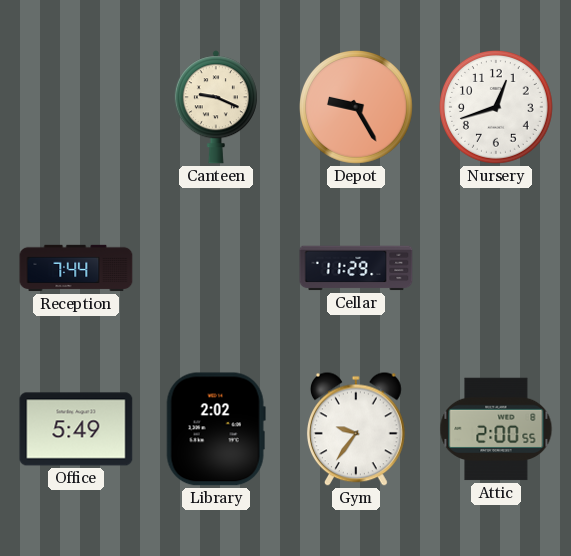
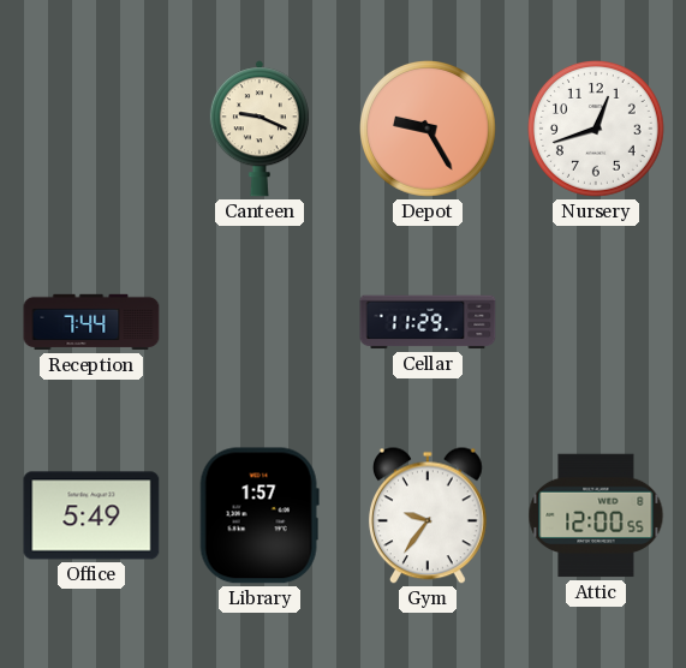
Library: 2:02 -> 1:57
Attic: 2:00 -> 12:00
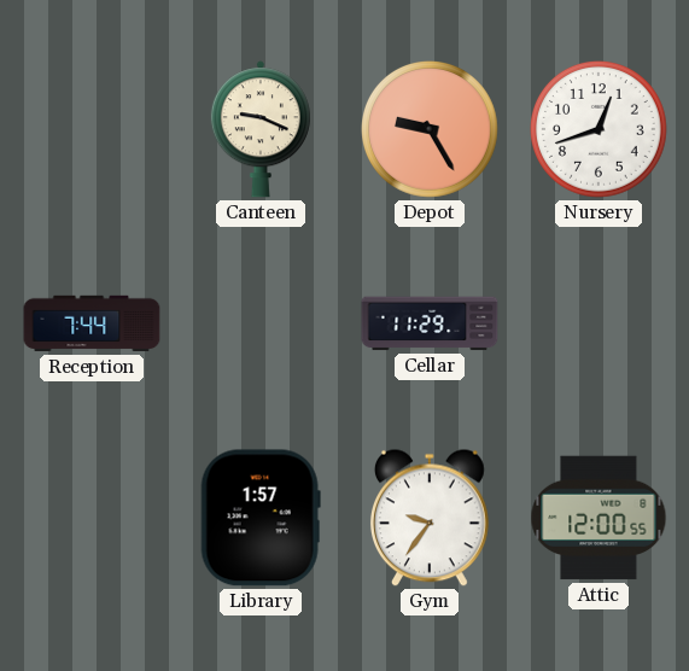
Office: 5:49 -> none
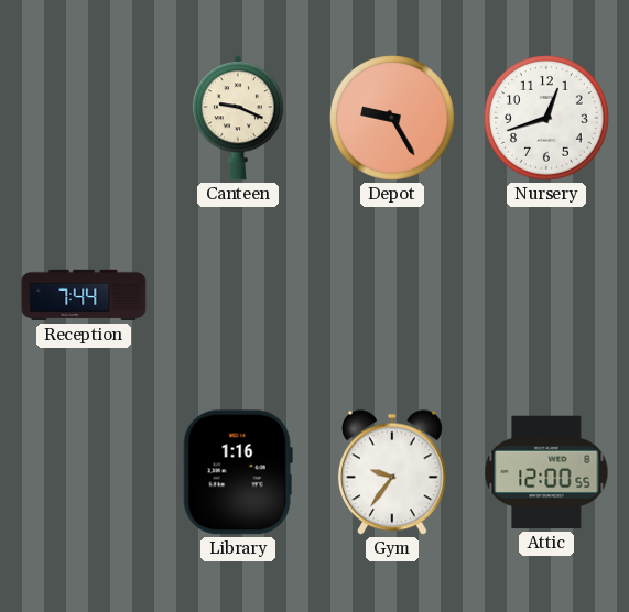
Cellar: 11:29 -> none
Library: 1:57 -> 1:16
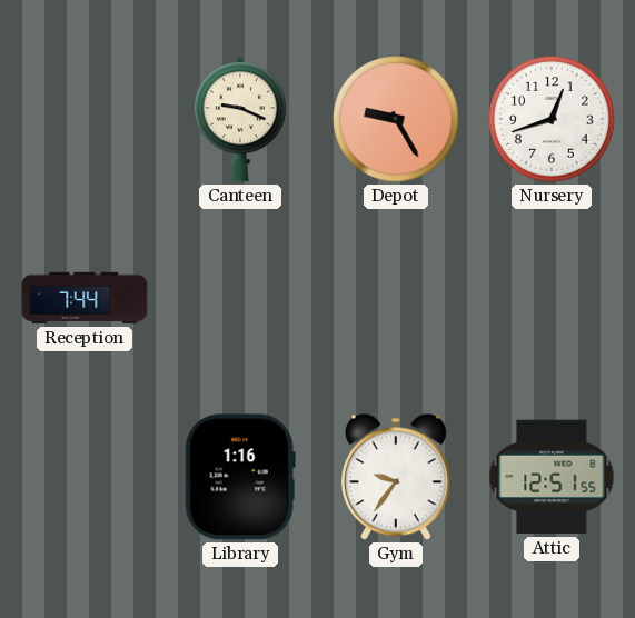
Attic: 12:00 -> 12:51
